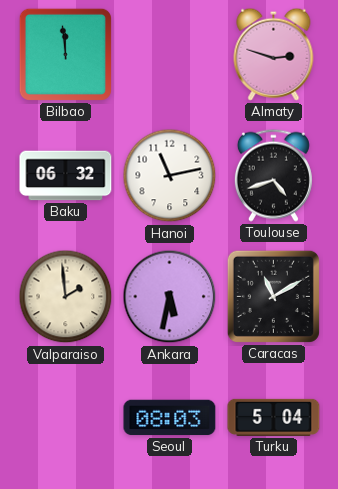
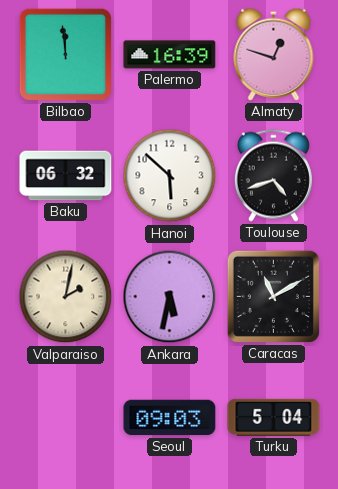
Palermo: none -> 16:39
Almaty: 2:48 -> 12:48
Hanoi: 11:13 -> 5:52
Valparaiso: 1:59 -> 2:02
Seoul: 08:03 -> 09:03
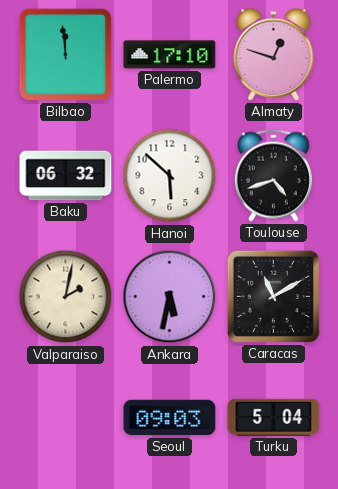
Palermo: 16:39 -> 17:10
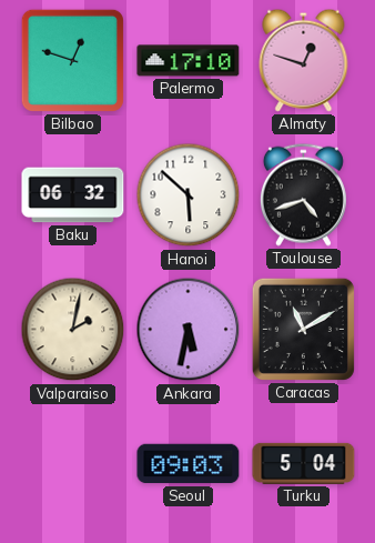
Bilbao: 11:59 -> 12:48
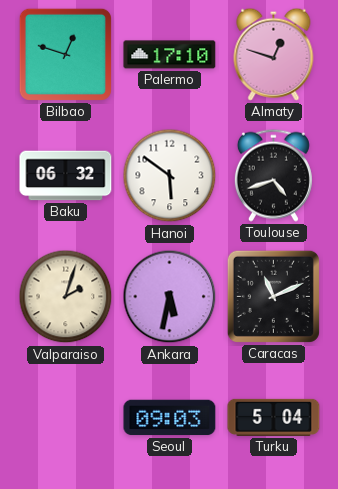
Hanoi: 5:52 -> 5:51
Valparaiso: 2:02 -> 2:03
Caracas: 11:10 -> 11:11
